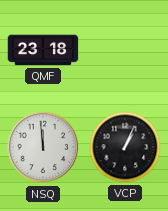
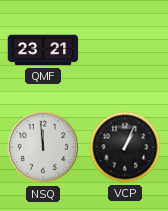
QMF: 23:18 -> 23:21
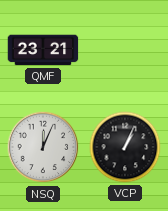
NSQ: 11:59 -> 12:04
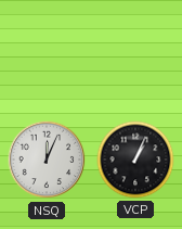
QMF: 23:21 -> none
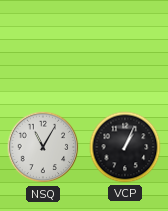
NSQ: 12:04 -> 11:05
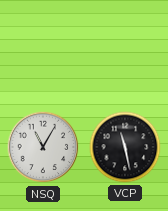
VCP: 1:04 -> 11:28
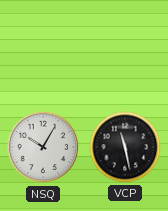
NSQ: 11:05 -> 10:05
